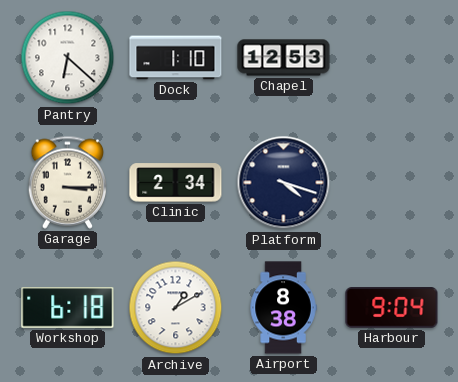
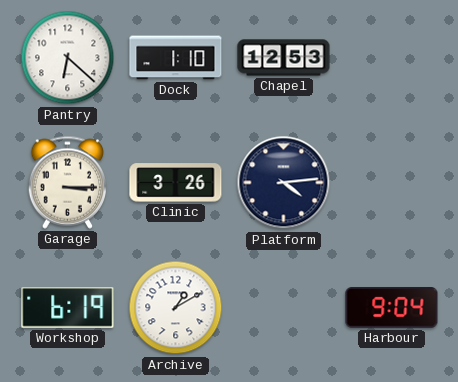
Clinic: 2:34 -> 3:26
Platform: 4:18 -> 4:14
Workshop: 6:18 -> 6:19
Airport: 8:38 -> none
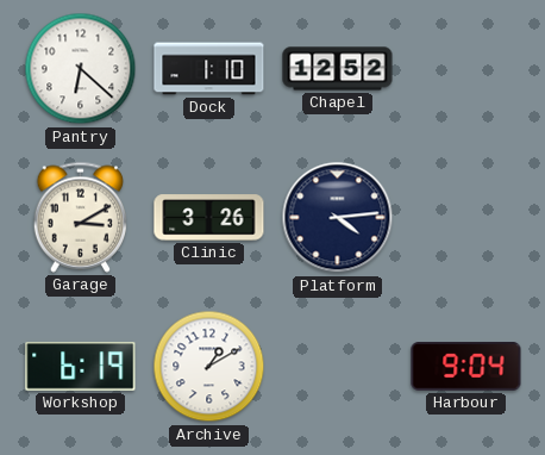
Chapel: 12:53 -> 12:52
Garage: 3:15 -> 3:10
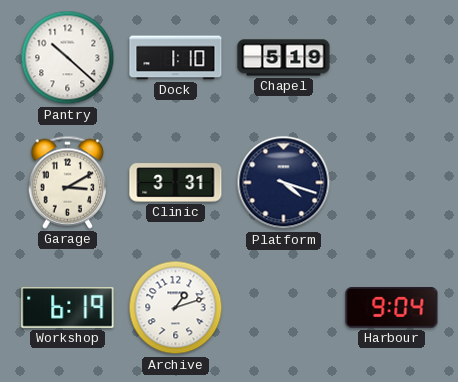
Pantry: 6:22 -> 10:22
Chapel: 12:52 -> 5:19
Clinic: 3:26 -> 3:31
Platform: 4:14 -> 4:18
Archive: 1:10 -> 1:12
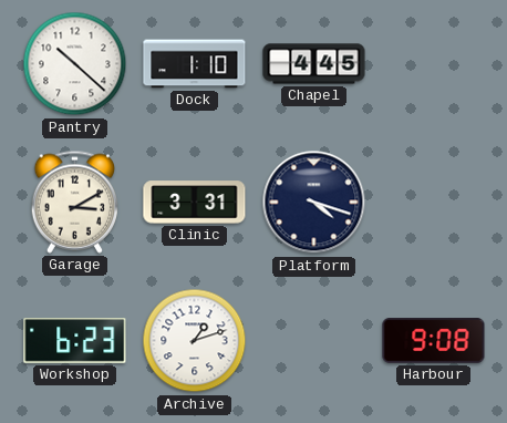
Chapel: 5:19 -> 4:45
Workshop: 6:19 -> 6:23
Harbour: 9:04 -> 9:08
